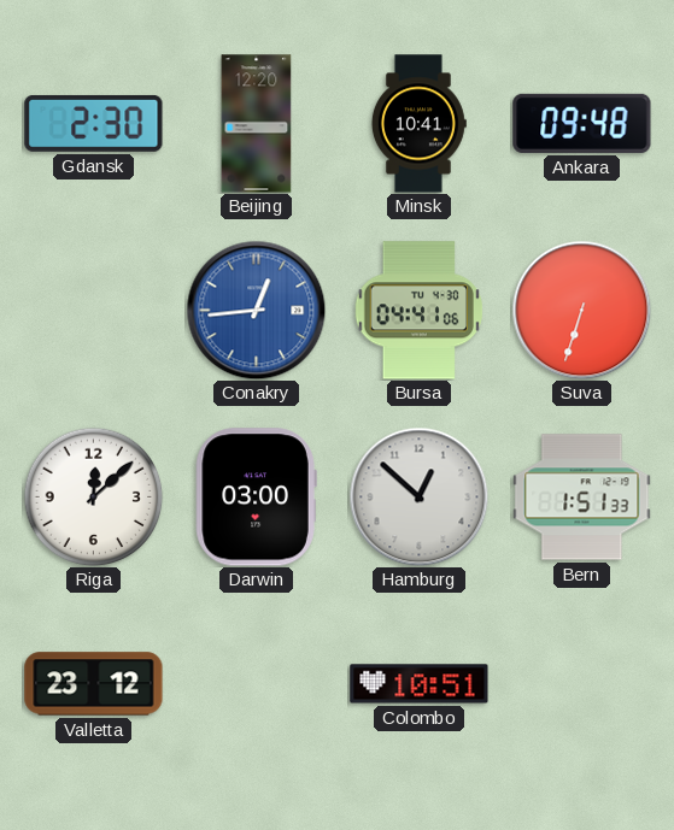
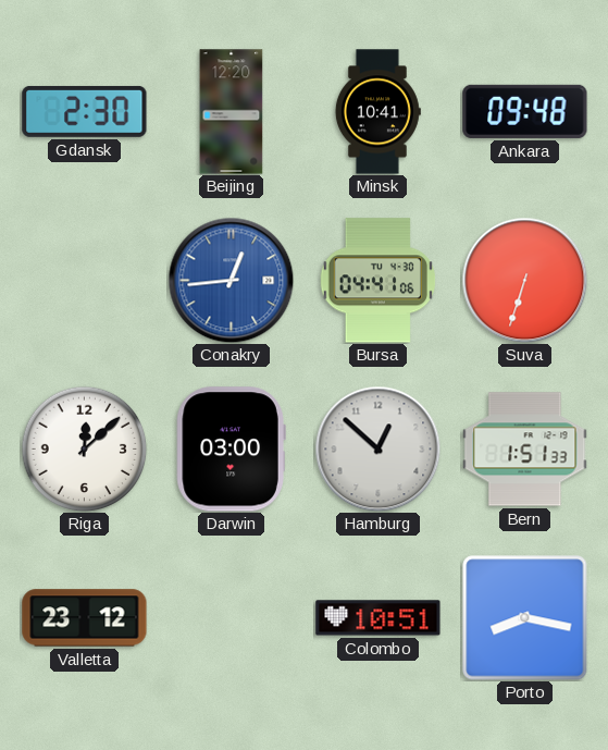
Porto: none -> 8:17
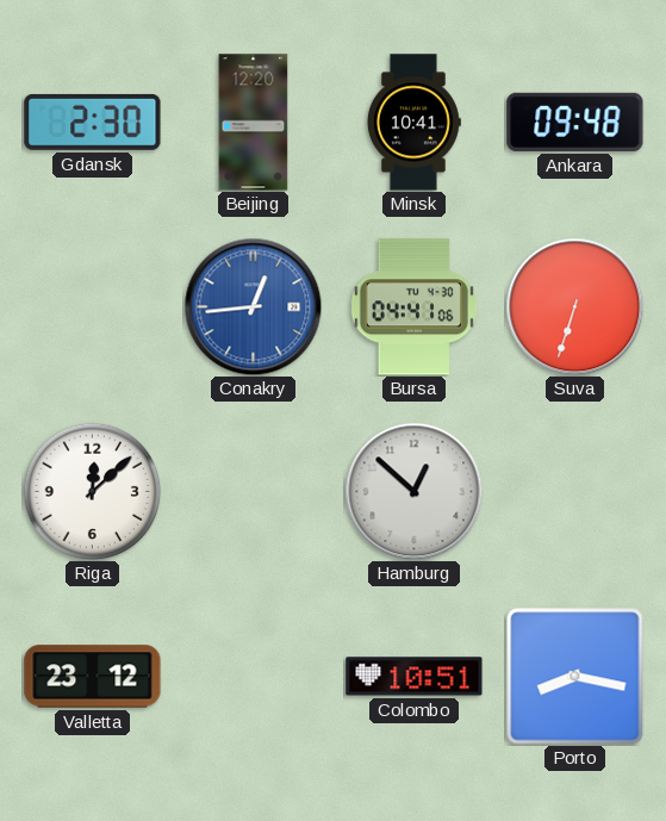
Darwin: 03:00 -> none
Bern: 1:51 -> none
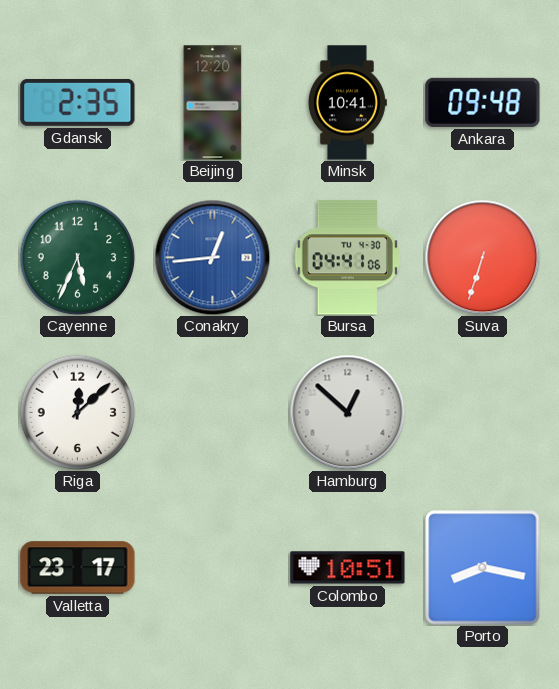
Gdansk: 2:30 -> 2:35
Cayenne: none -> 5:34
Valletta: 23:12 -> 23:17
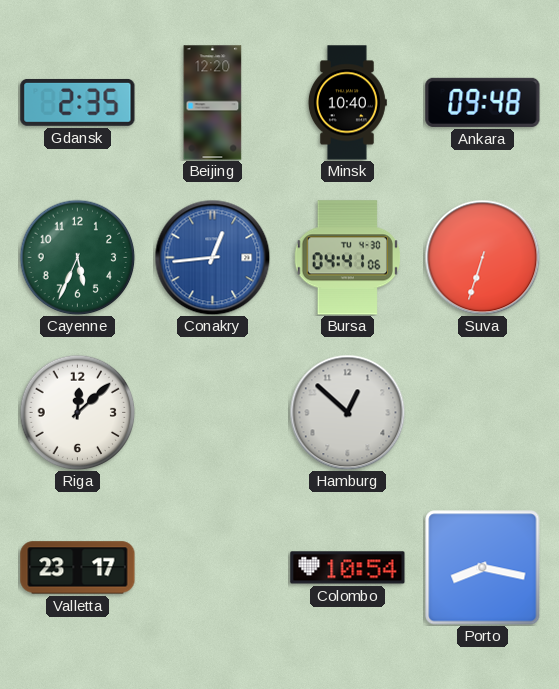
Minsk: 10:41 -> 10:40
Colombo: 10:51 -> 10:54
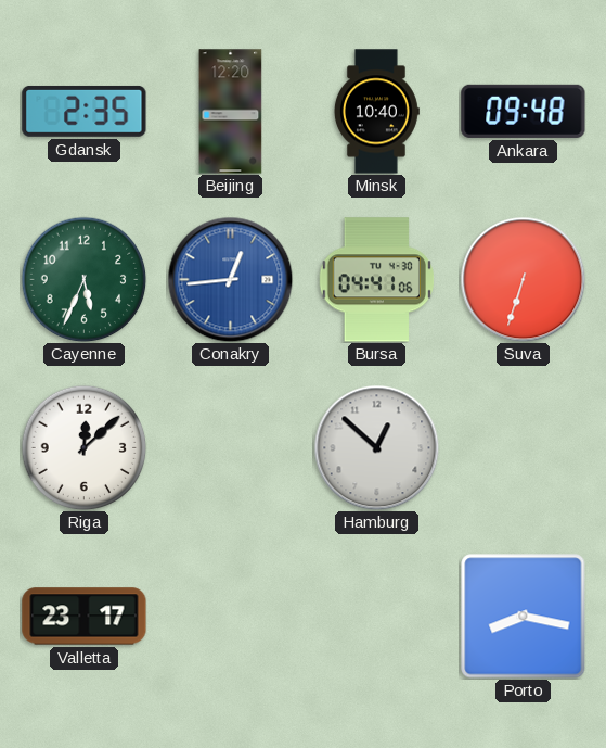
Colombo: 10:54 -> none
